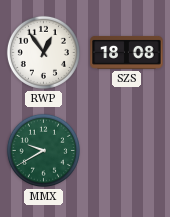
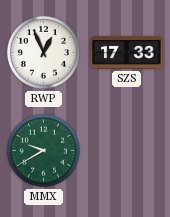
RWP: 12:54 -> 12:56
SZS: 18:08 -> 17:33
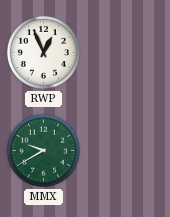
SZS: 17:33 -> none
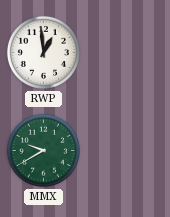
RWP: 12:56 -> 12:59
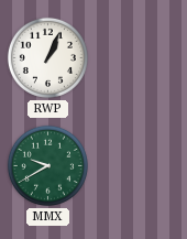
RWP: 12:59 -> 1:04
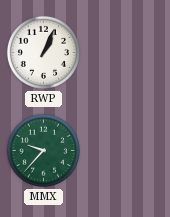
MMX: 9:40 -> 9:37
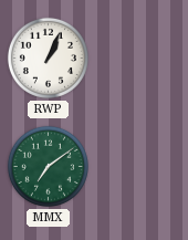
MMX: 9:37 -> 7:09
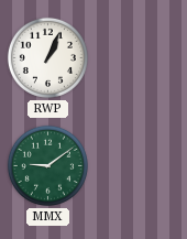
MMX: 7:09 -> 9:09
